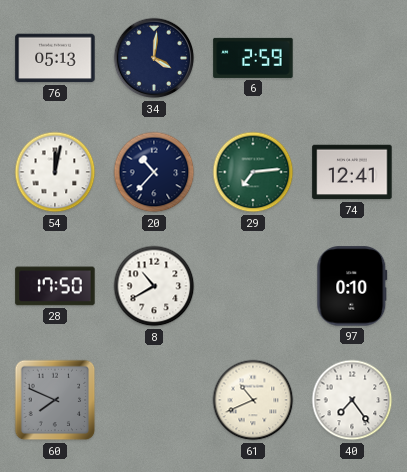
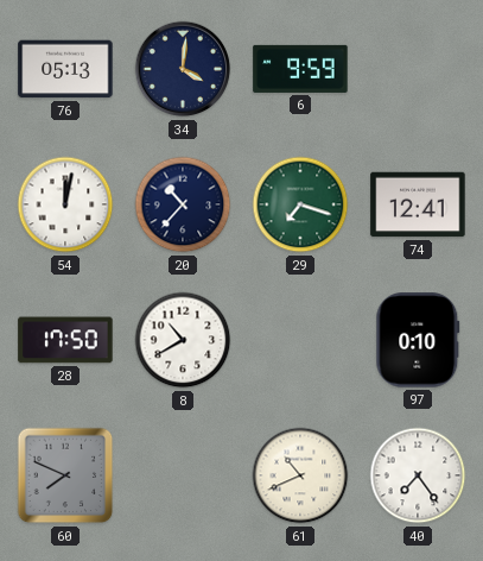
6: 2:59 -> 9:59
29: 7:14 -> 7:18
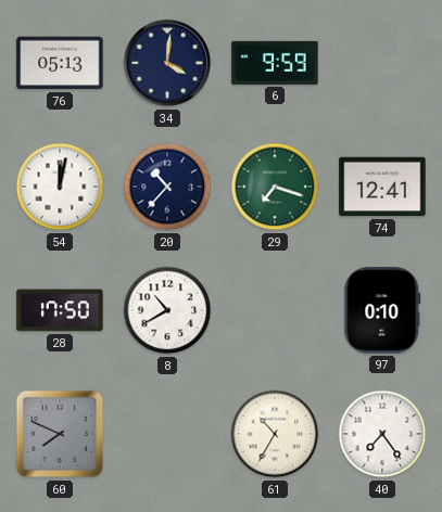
61: 10:41 -> 10:35
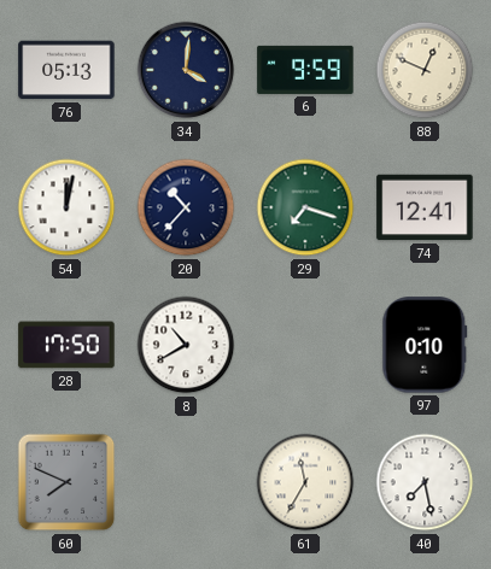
88: none -> 12:49
61: 10:35 -> 11:35
40: 7:24 -> 7:28
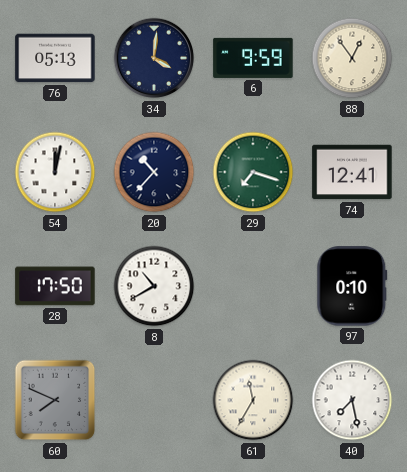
88: 12:49 -> 12:54
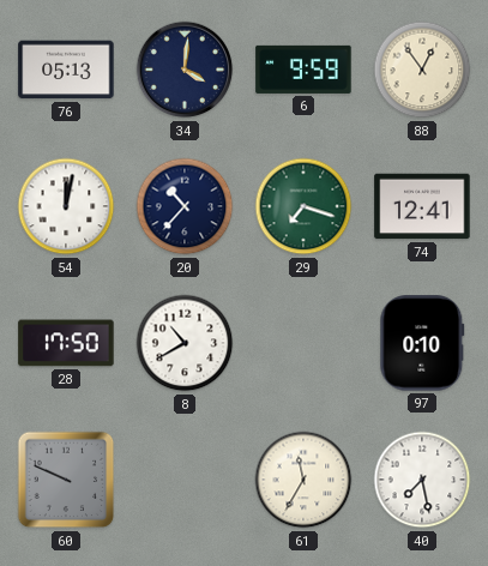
60: 7:49 -> 9:49
